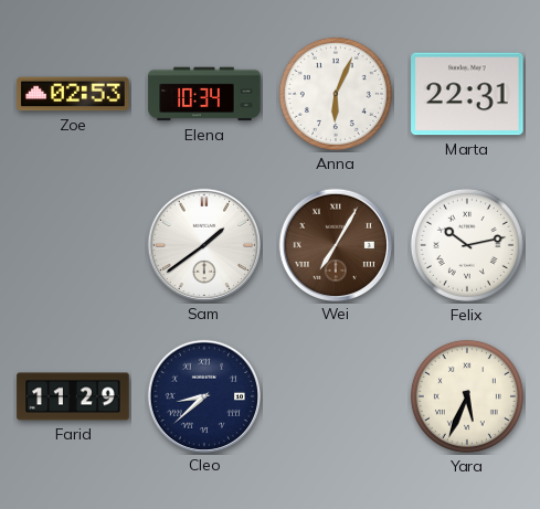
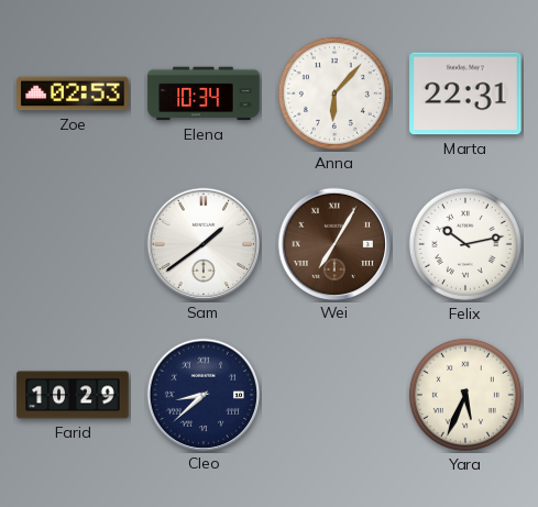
Anna: 6:04 -> 6:07
Farid: 11:29 -> 10:29
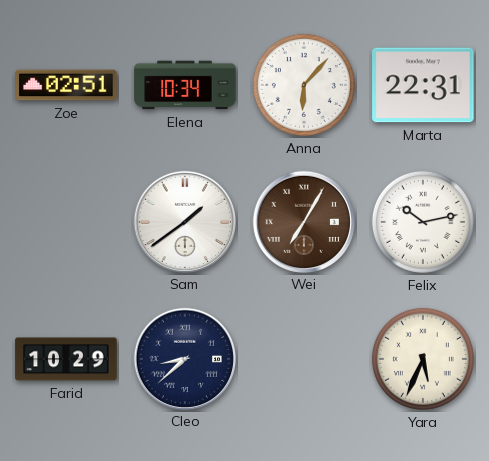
Zoe: 02:53 -> 02:51
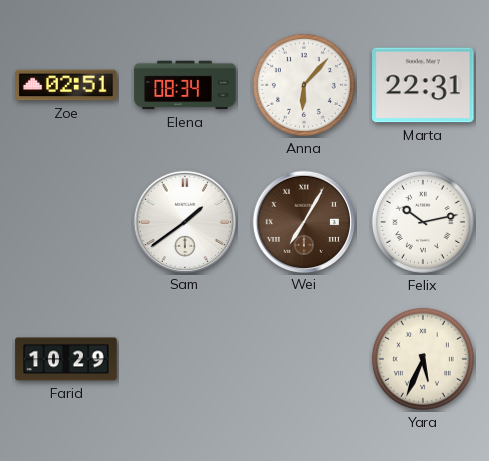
Elena: 10:34 -> 08:34
Cleo: 8:38 -> none
